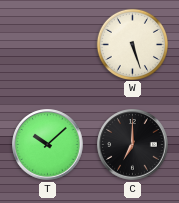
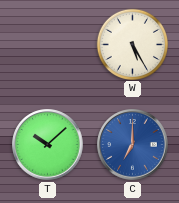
W: 5:27 -> 5:25
C dial: black -> blue
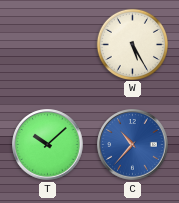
C: 7:00 -> 10:37
